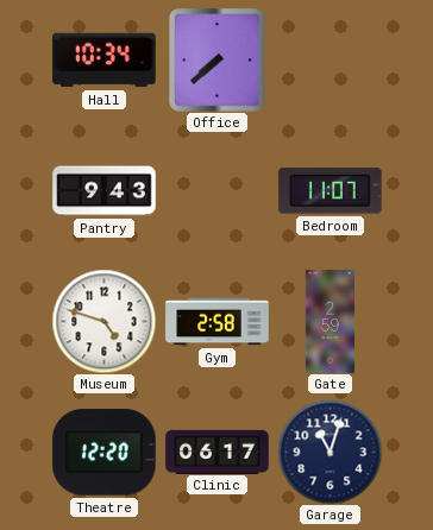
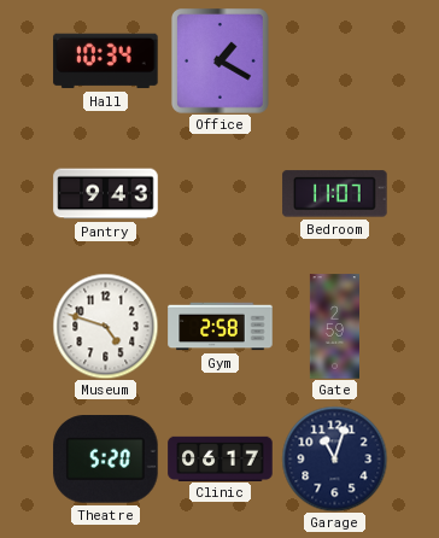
Office: 7:38 -> 1:20
Theatre: 12:20 -> 5:20
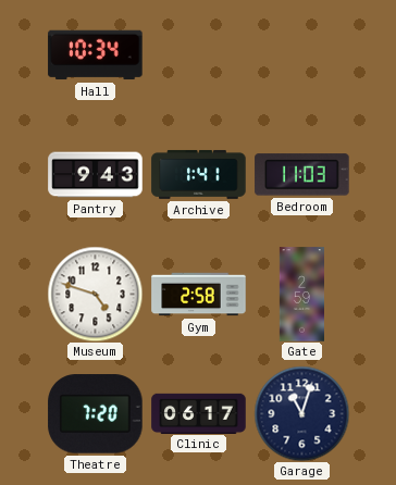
Office: 1:20 -> none
Archive: none -> 1:41
Bedroom: 11:07 -> 11:03
Theatre: 5:20 -> 7:20
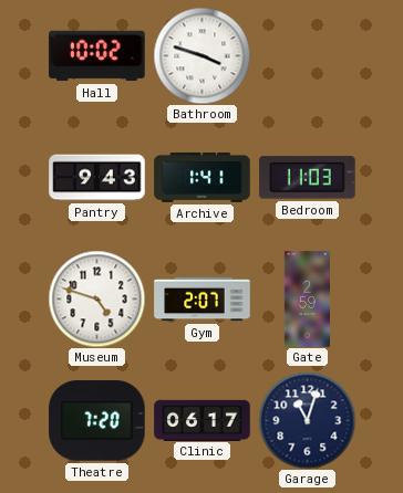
Hall: 10:34 -> 10:02
Bathroom: none -> 3:48
Gym: 2:58 -> 2:07
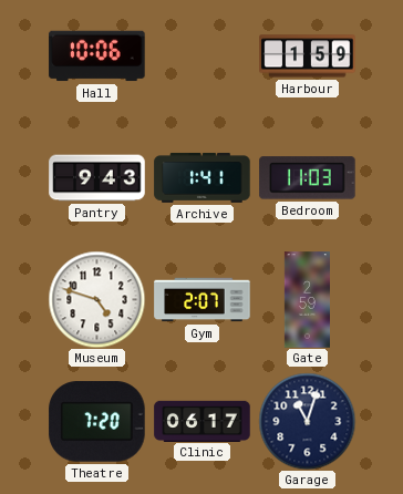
Hall: 10:02 -> 10:06
Bathroom: 3:48 -> none
Harbour: none -> 1:59
